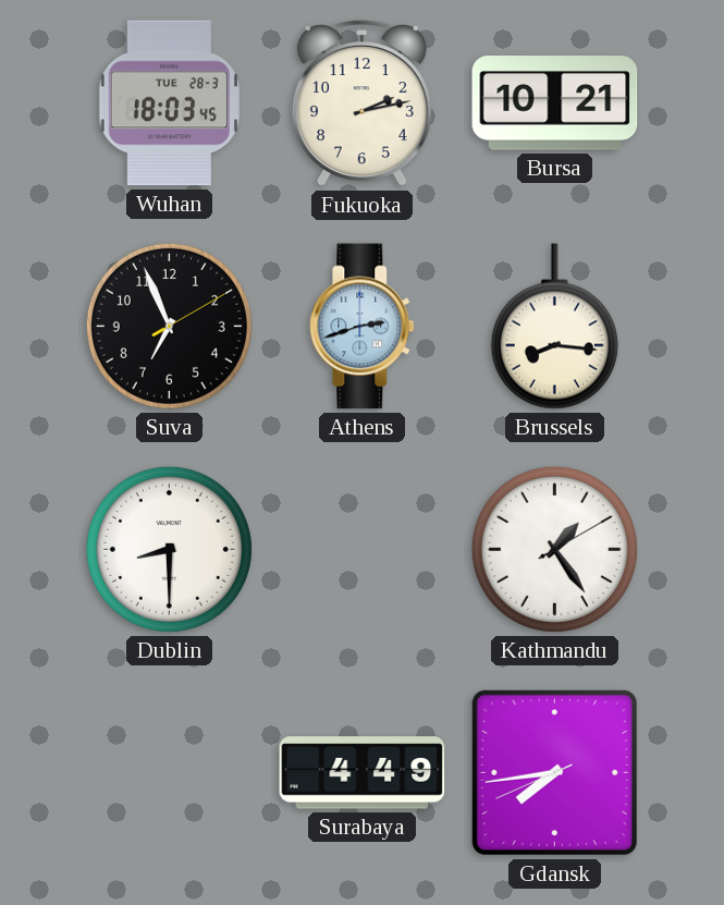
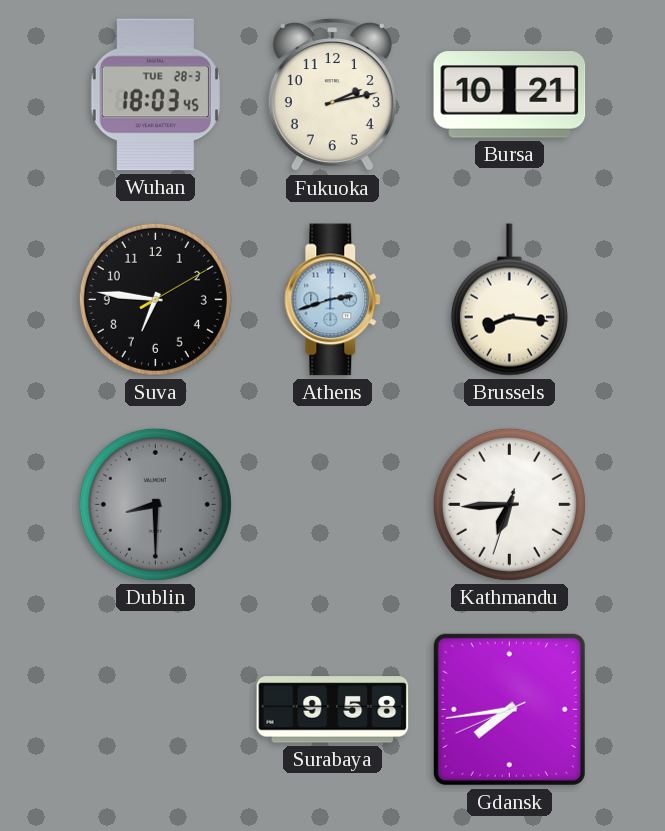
Suva: 6:56 -> 6:46
Dublin dial: white -> grey
Kathmandu: 1:24 -> 6:44
Surabaya: 4:49 -> 9:58
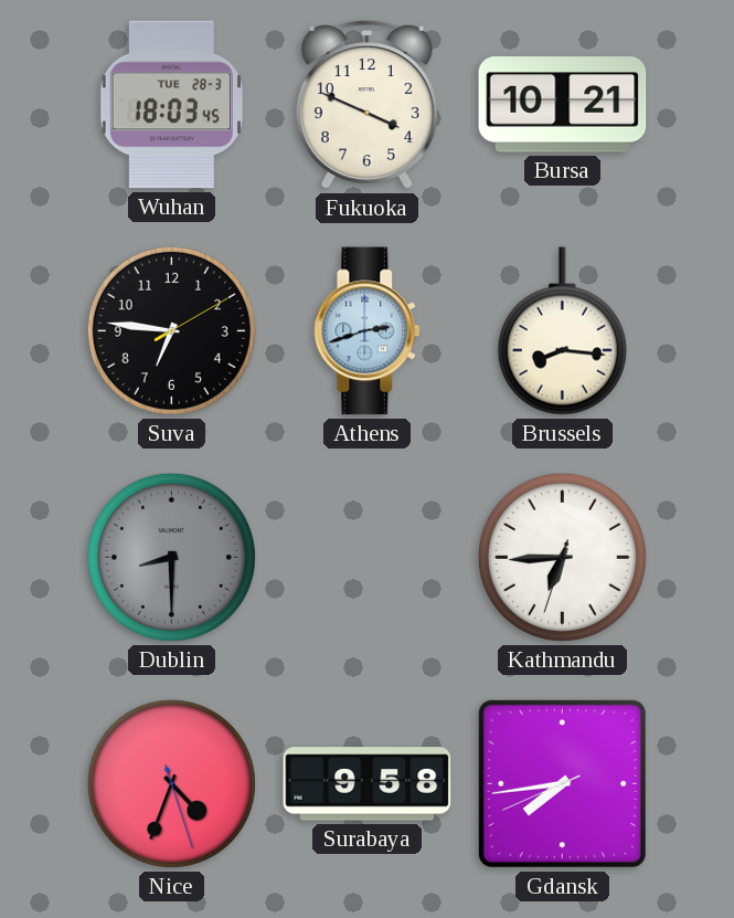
Fukuoka: 2:13 -> 3:49
Nice: none -> 4:33
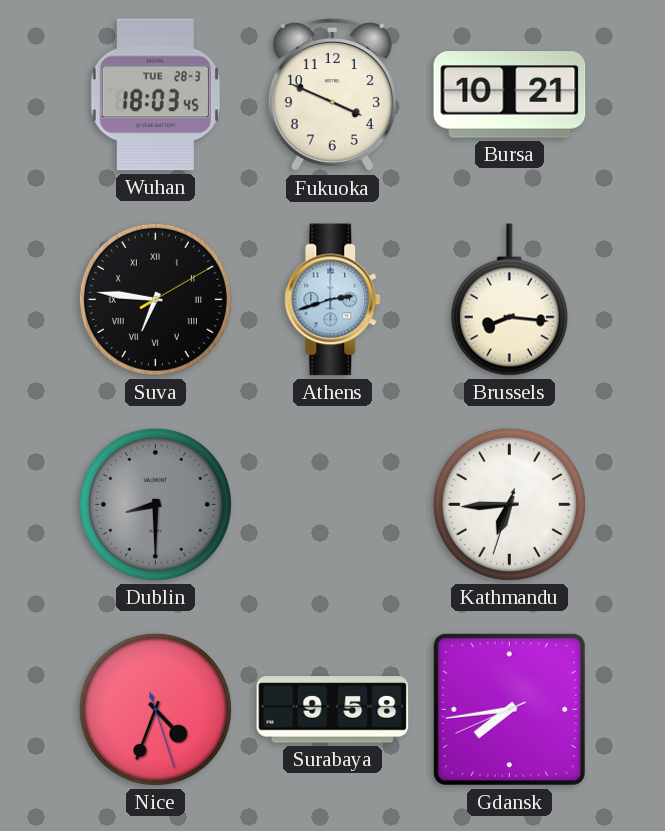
Suva numerals: Arabic -> Roman
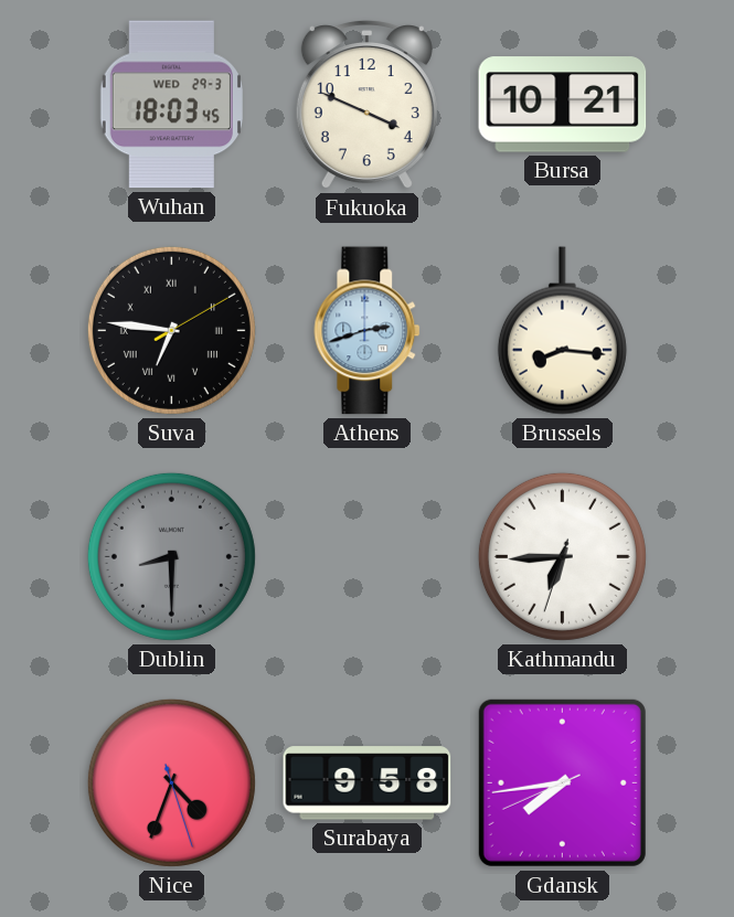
Wuhan date: TUE 28-3 -> WED 29-3
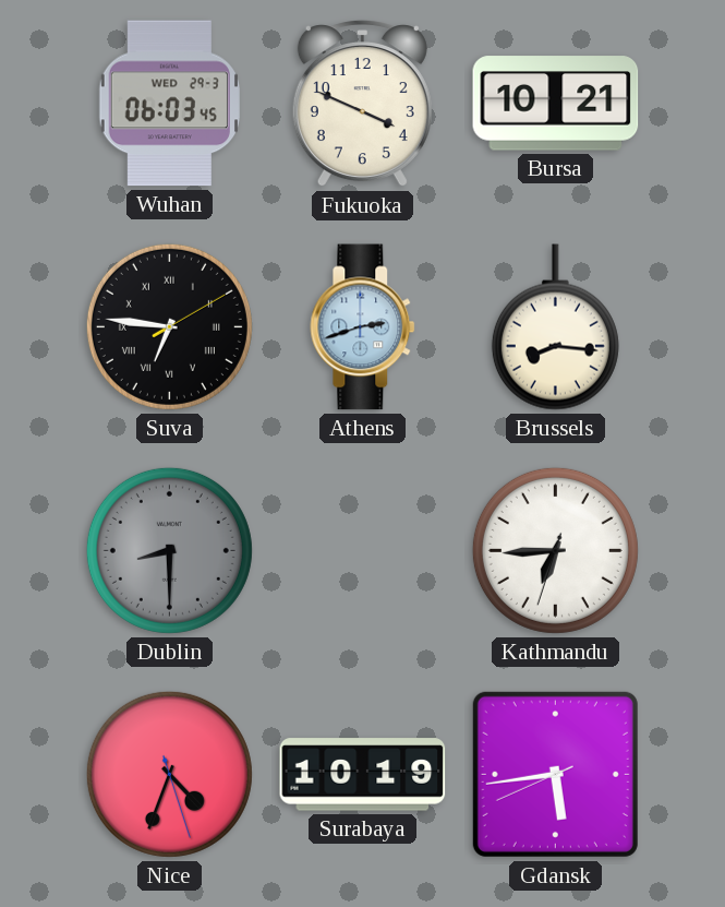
Wuhan: 18:03 -> 06:03
Surabaya: 9:58 -> 10:19
Gdansk: 7:43 -> 5:43
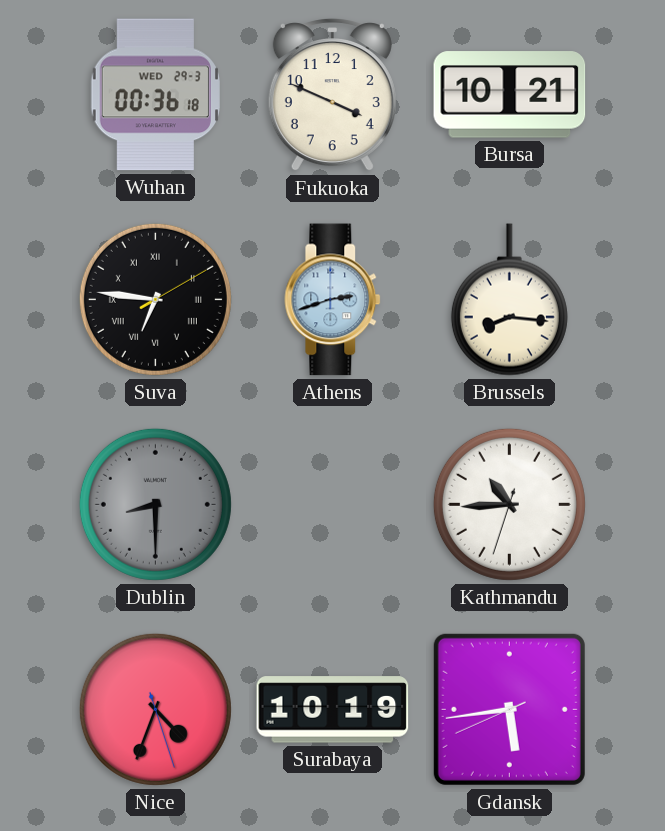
Wuhan: 06:03 -> 00:36
Kathmandu: 6:44 -> 10:44
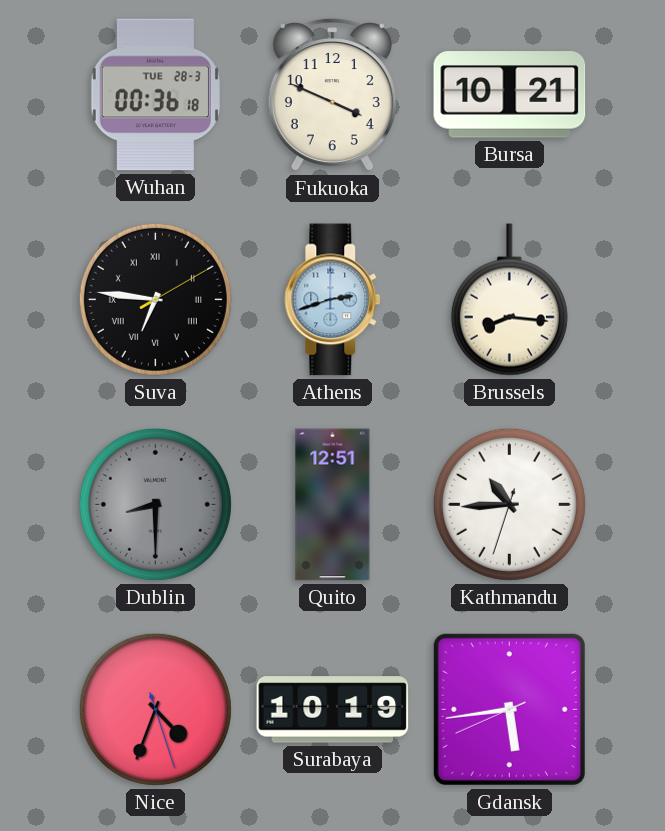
Wuhan date: WED 29-3 -> TUE 28-3
Quito: none -> 12:51
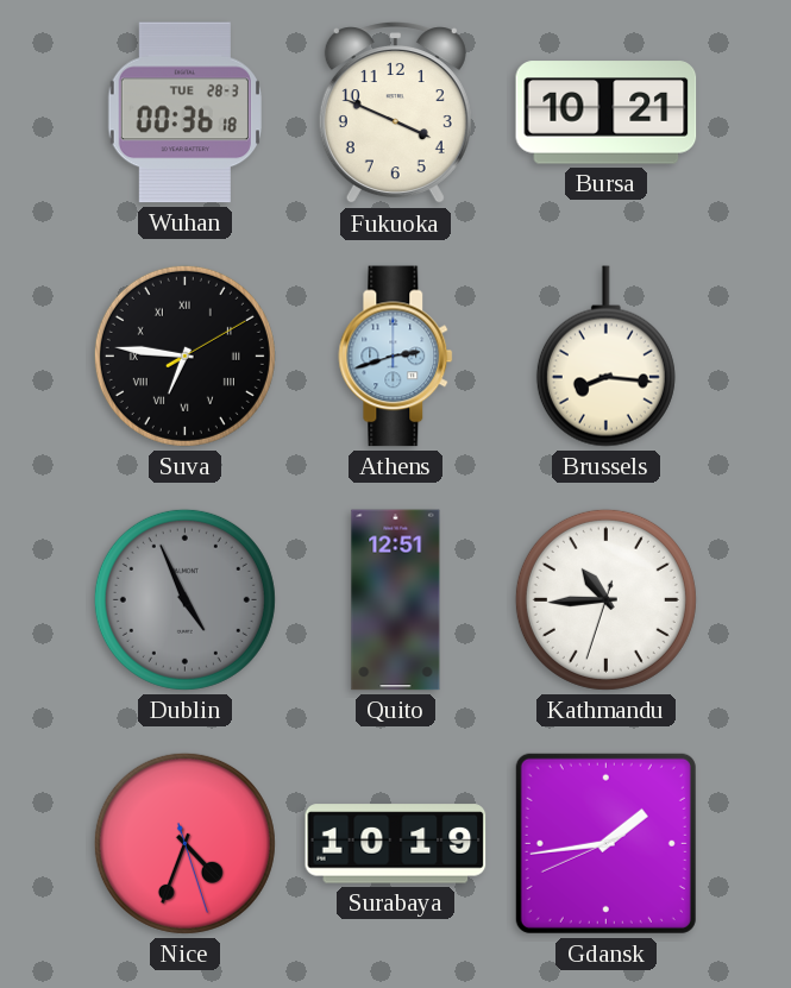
Dublin: 8:30 -> 4:56
Gdansk: 5:43 -> 1:43
